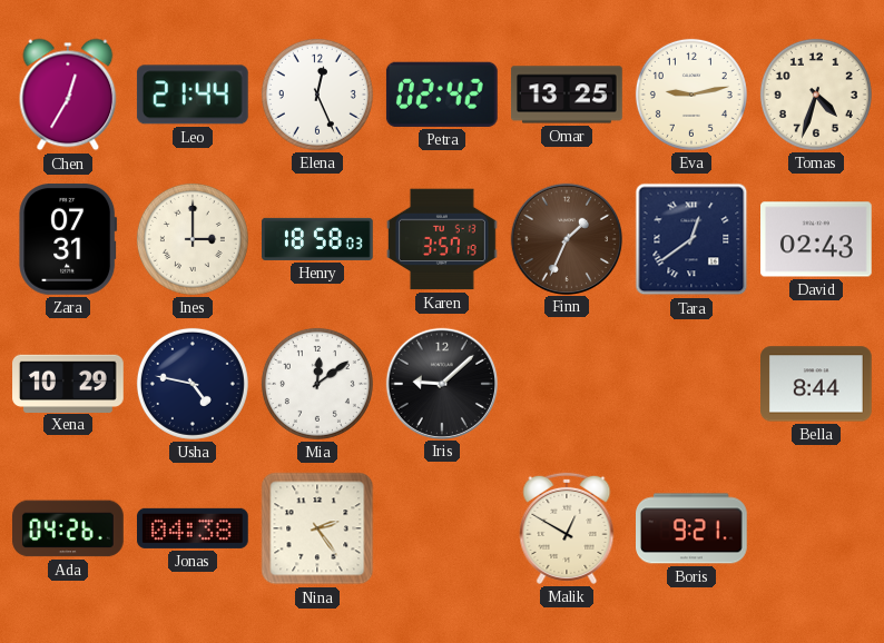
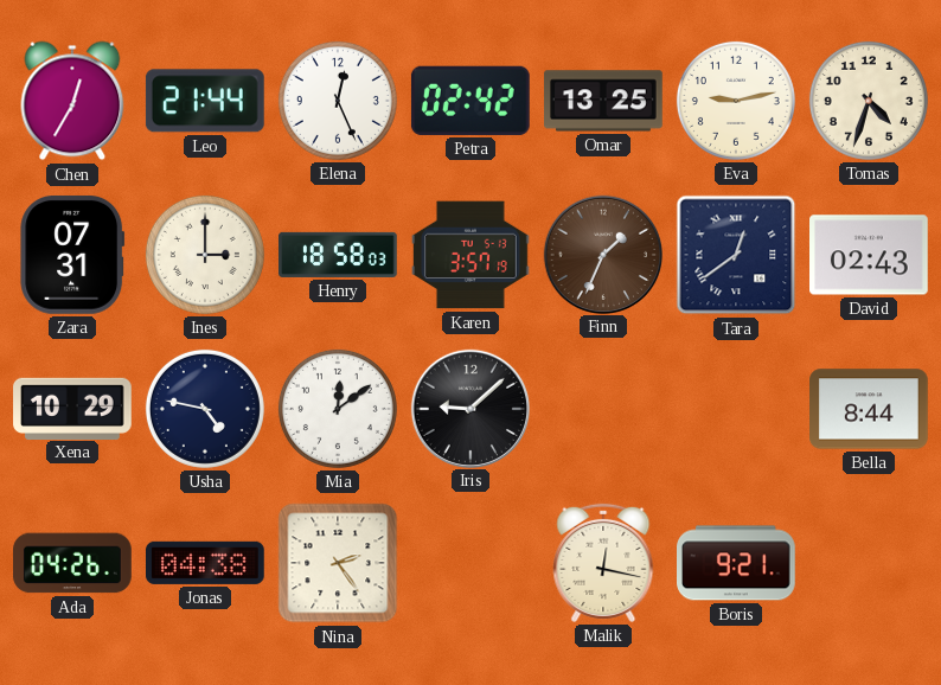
Malik: 12:50 -> 12:17
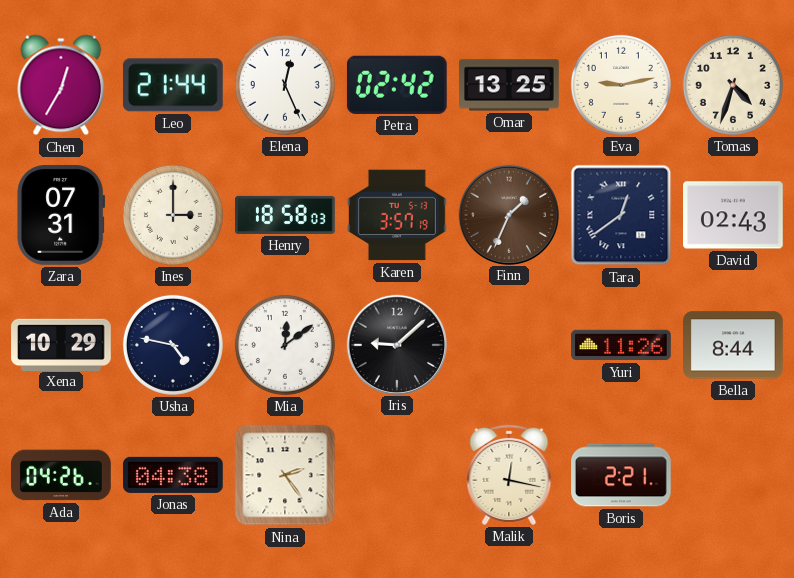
Yuri: none -> 11:26
Boris: 9:21 -> 2:21
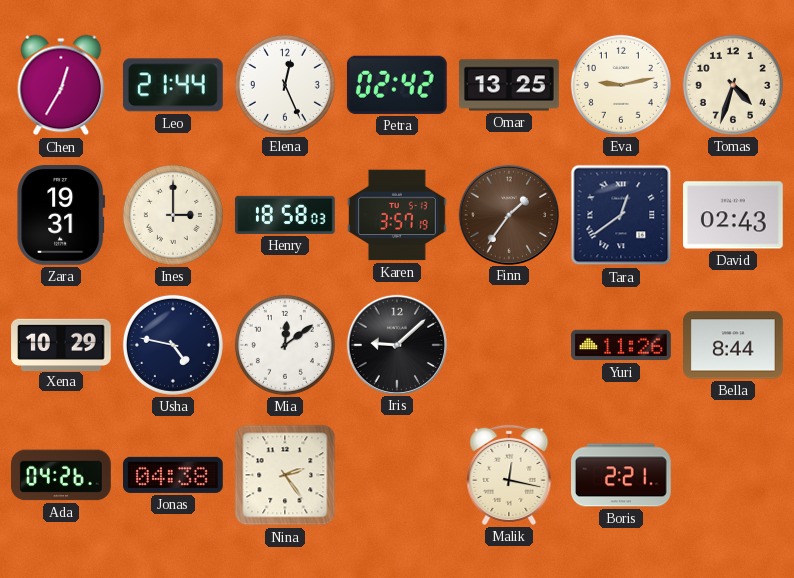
Zara: 07:31 -> 19:31
Finn: 1:34 -> 1:36
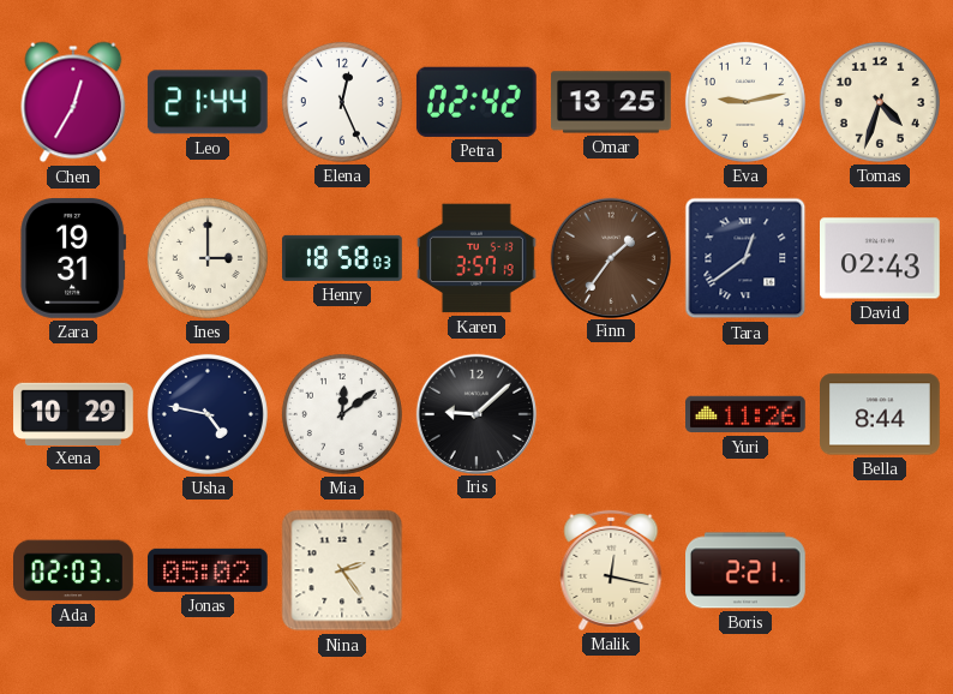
Ada: 04:26 -> 02:03
Jonas: 04:38 -> 05:02
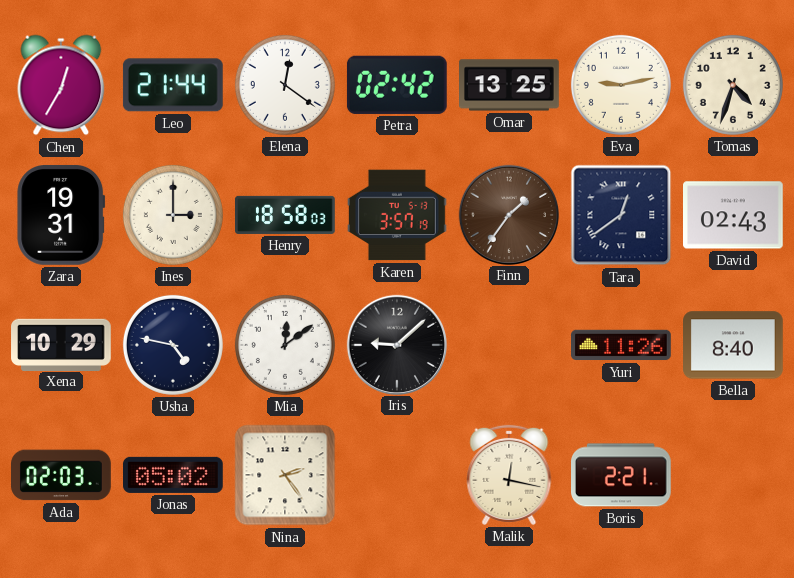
Elena: 12:26 -> 12:21
Bella: 8:44 -> 8:40
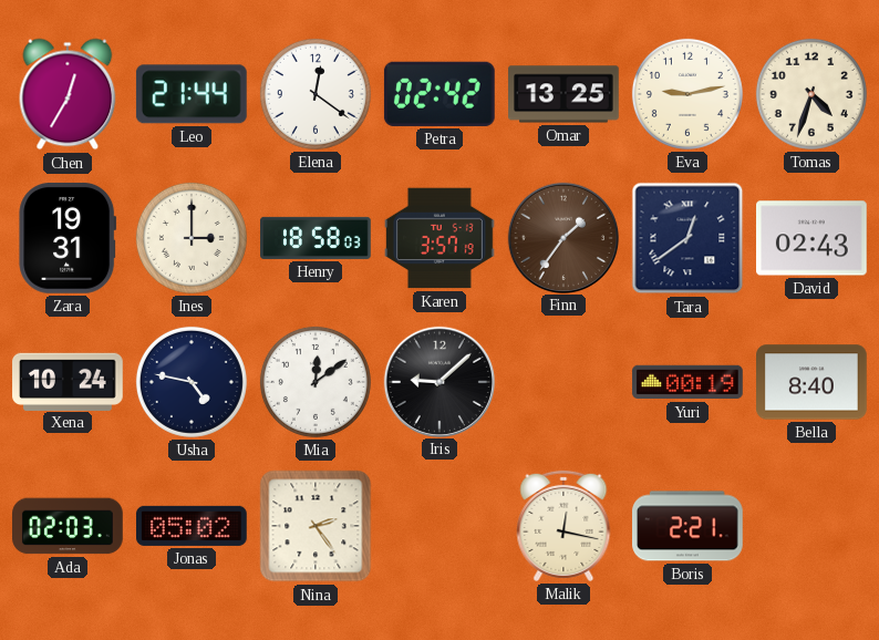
Xena: 10:29 -> 10:24
Yuri: 11:26 -> 00:19
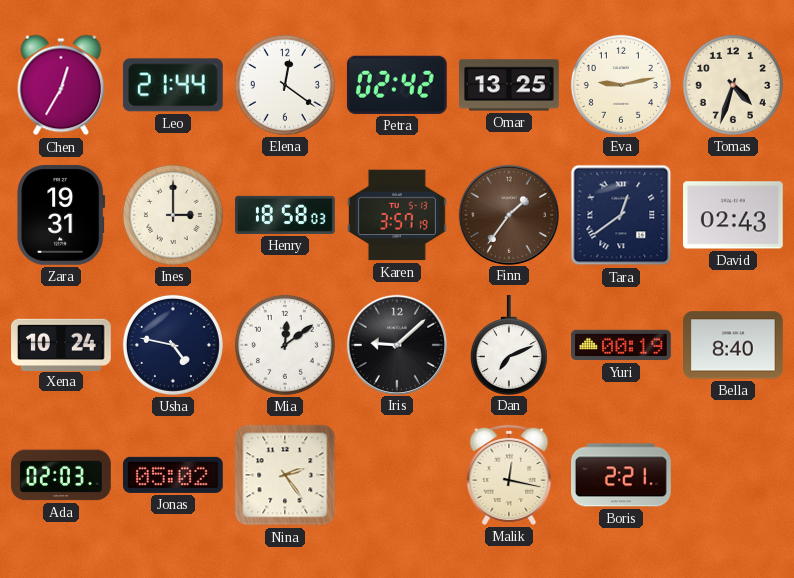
Dan: none -> 7:11
